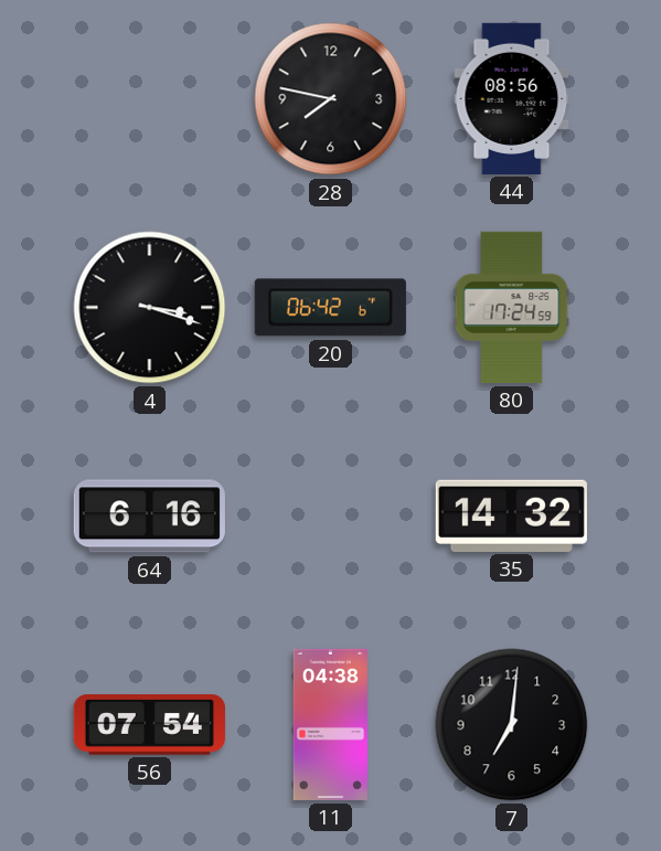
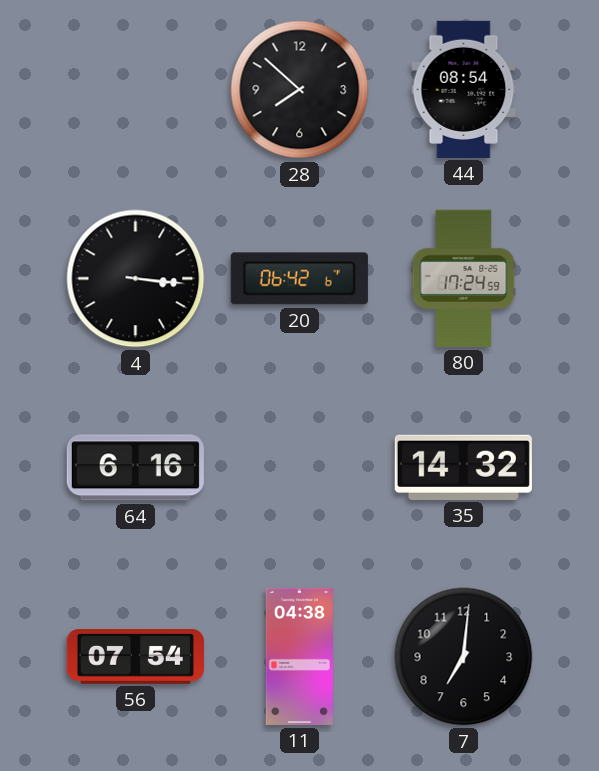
28: 7:47 -> 7:52
44: 08:56 -> 08:54
4: 3:18 -> 3:16
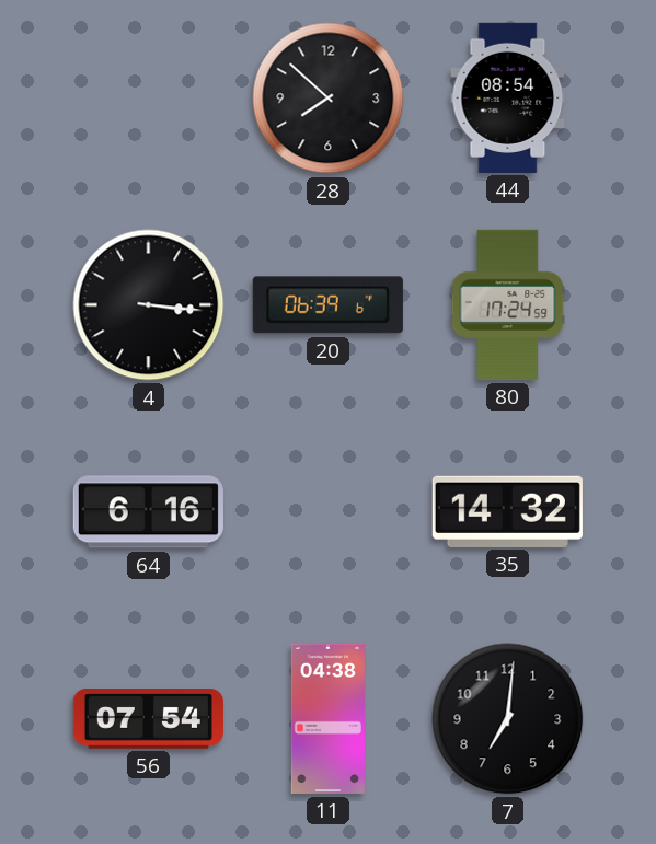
20: 06:42 -> 06:39
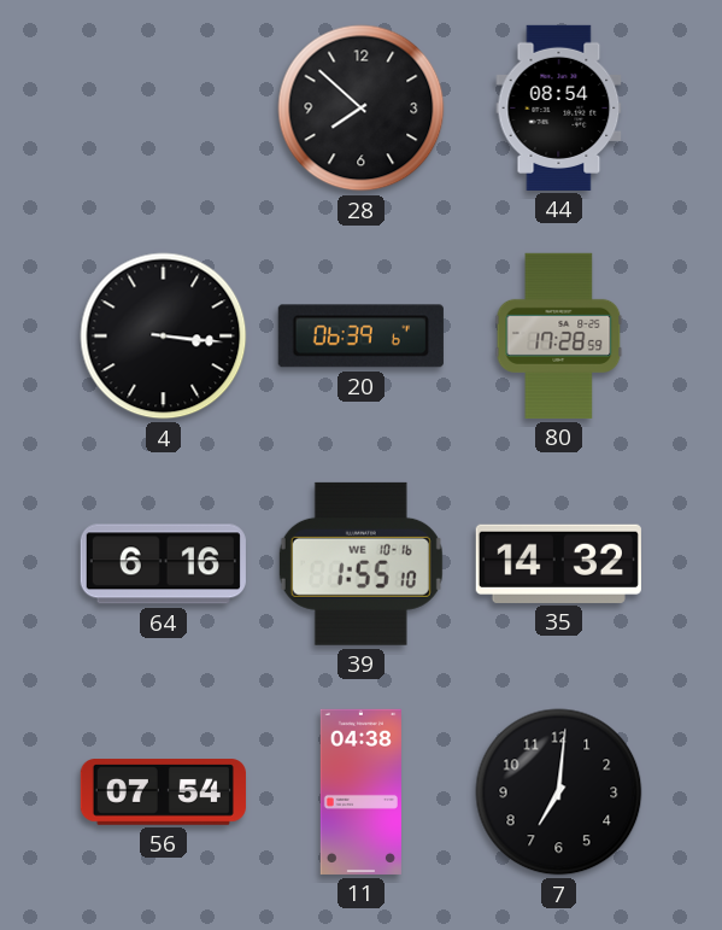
80: 17:24 -> 17:28
39: none -> 1:55
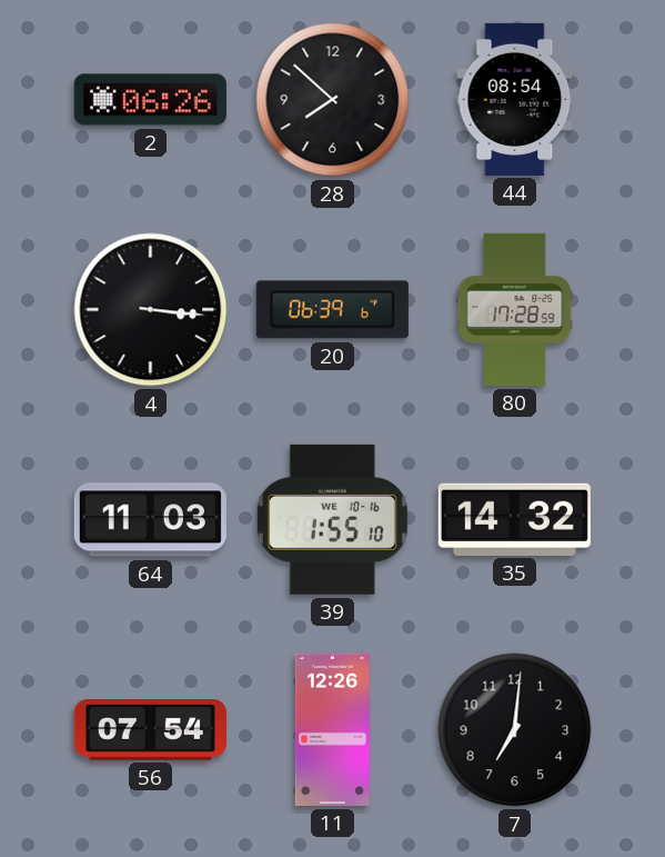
2: none -> 06:26
64: 6:16 -> 11:03
11: 04:38 -> 12:26
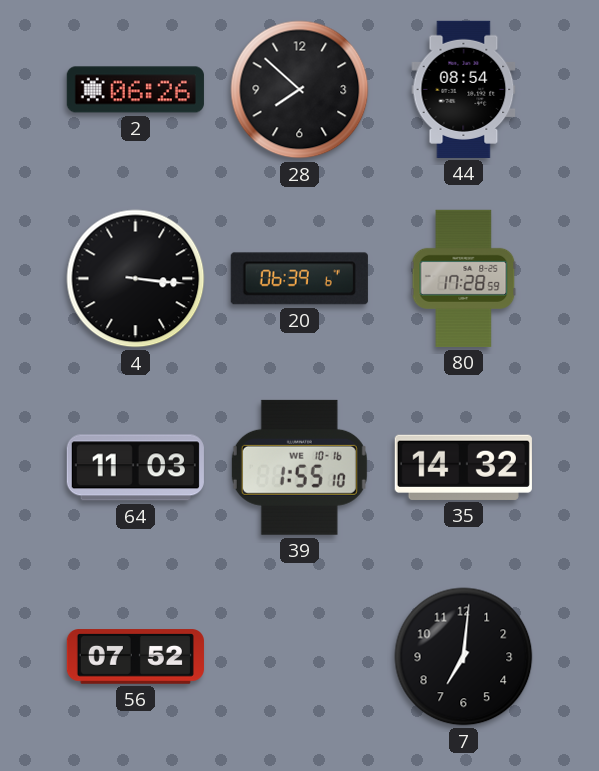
56: 07:54 -> 07:52
11: 12:26 -> none
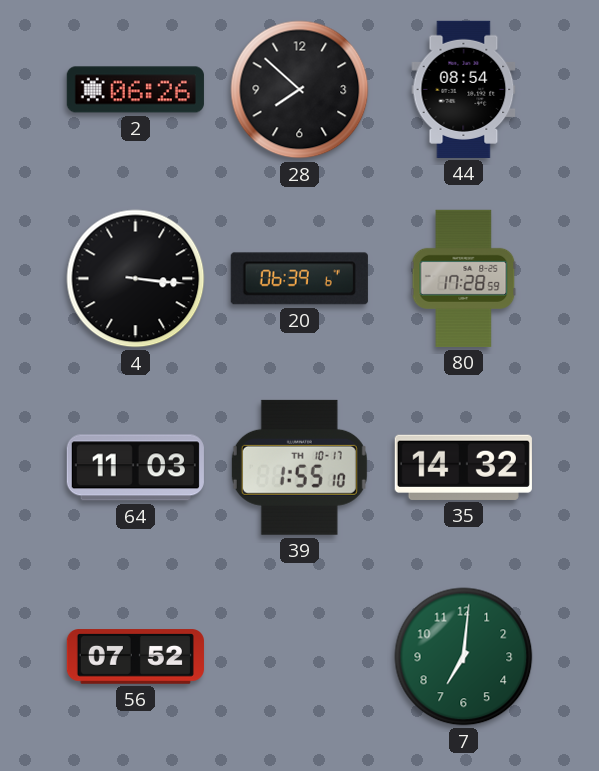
39 date: WE 10-16 -> TH 10-17
7 dial: black -> green
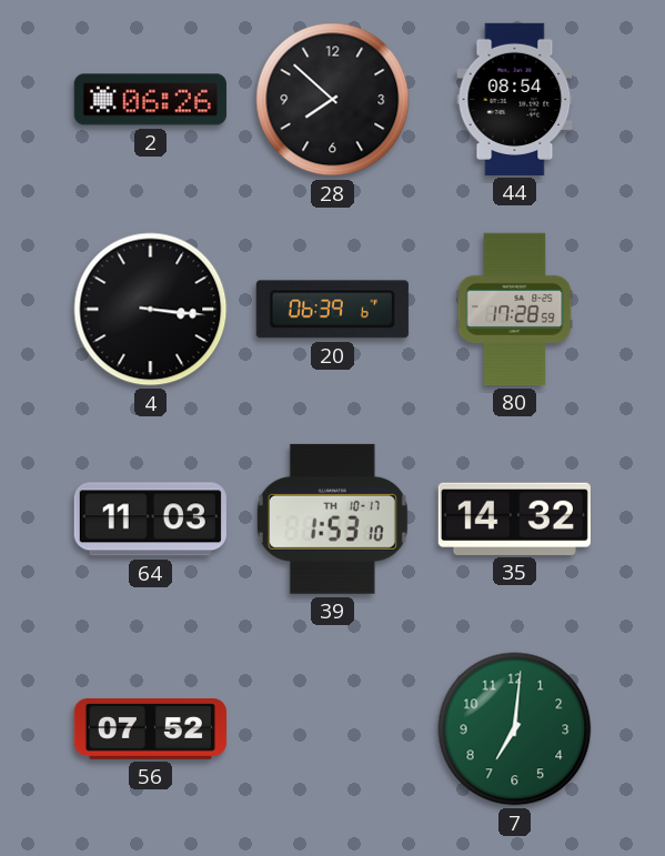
39: 1:55 -> 1:53
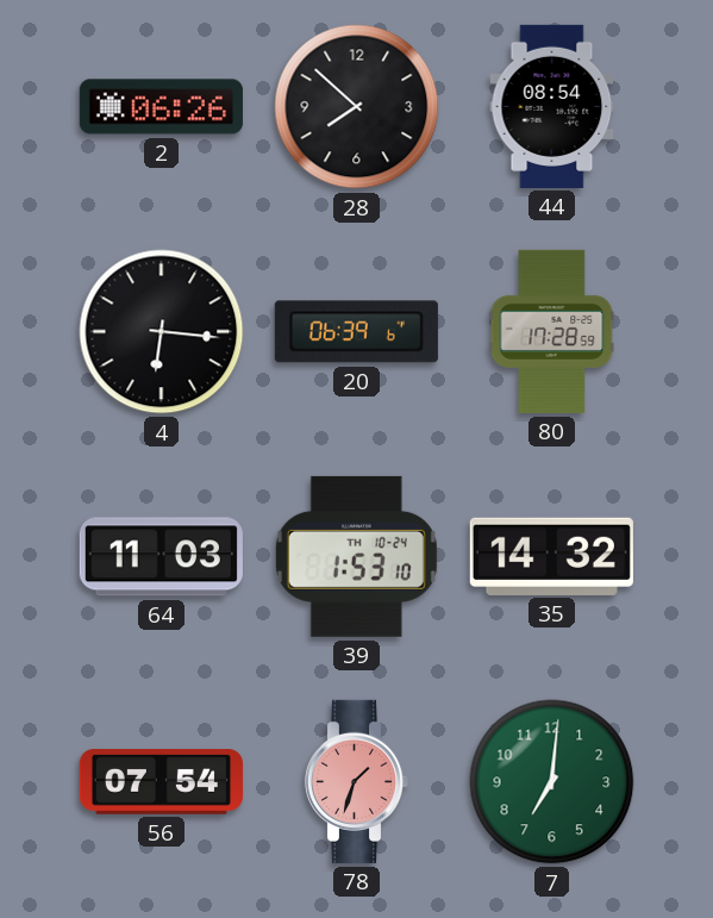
4: 3:16 -> 6:16
39 date: TH 10-17 -> TH 10-24
56: 07:52 -> 07:54
78: none -> 1:33
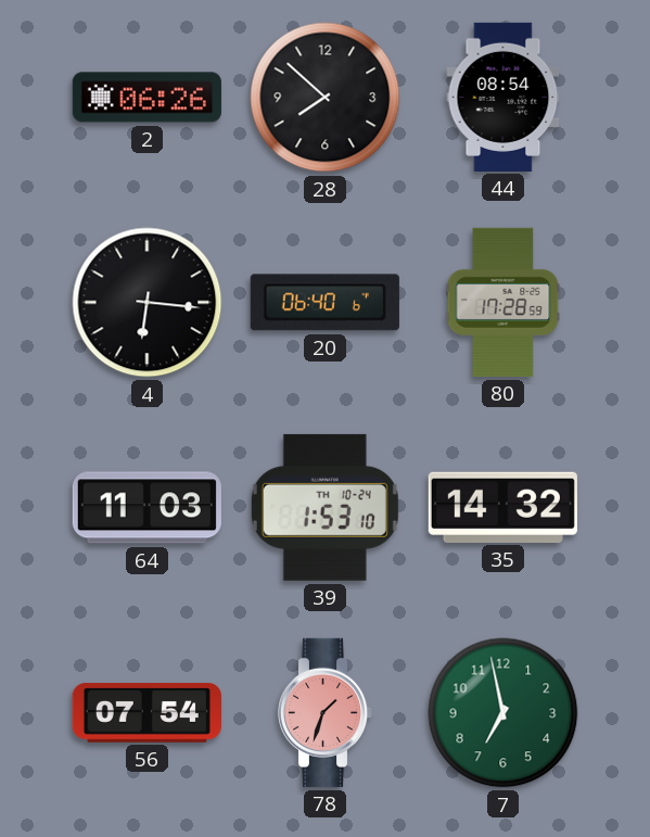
20: 06:39 -> 06:40
7: 7:01 -> 6:58
